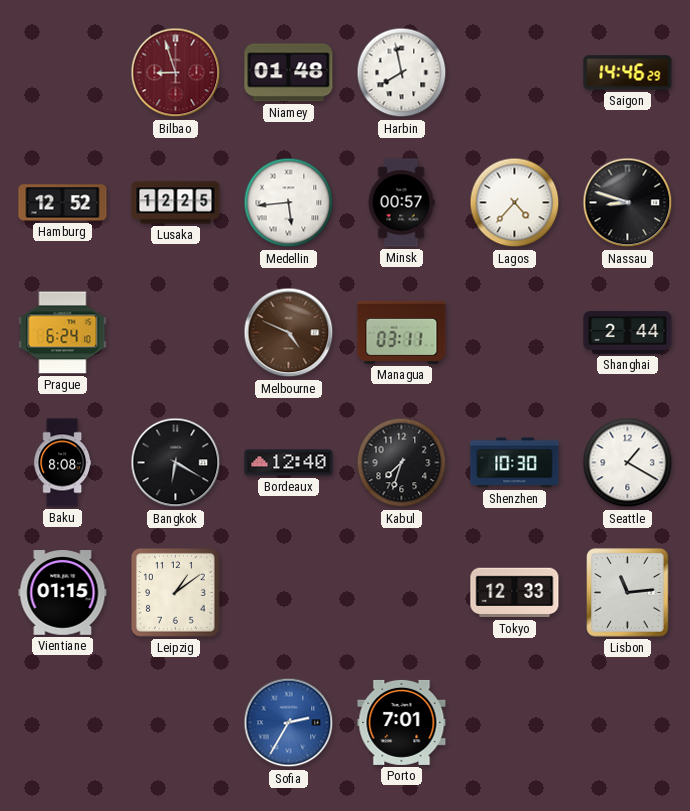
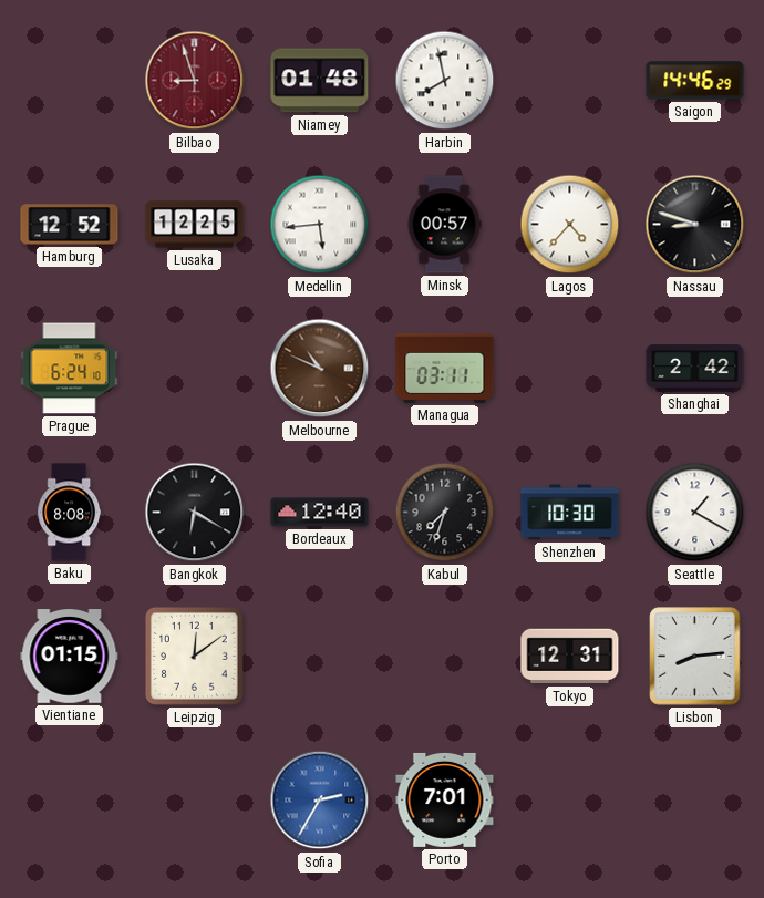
Melbourne: 4:49 -> 10:49
Shanghai: 2:44 -> 2:42
Leipzig: 1:09 -> 12:09
Tokyo: 12:33 -> 12:31
Lisbon: 11:14 -> 8:14
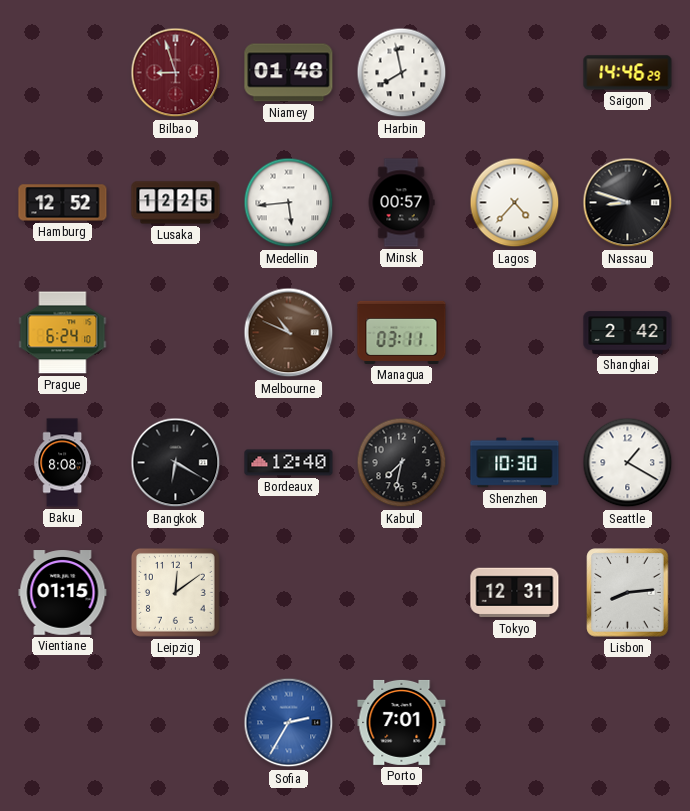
Kabul: 7:33 -> 7:32
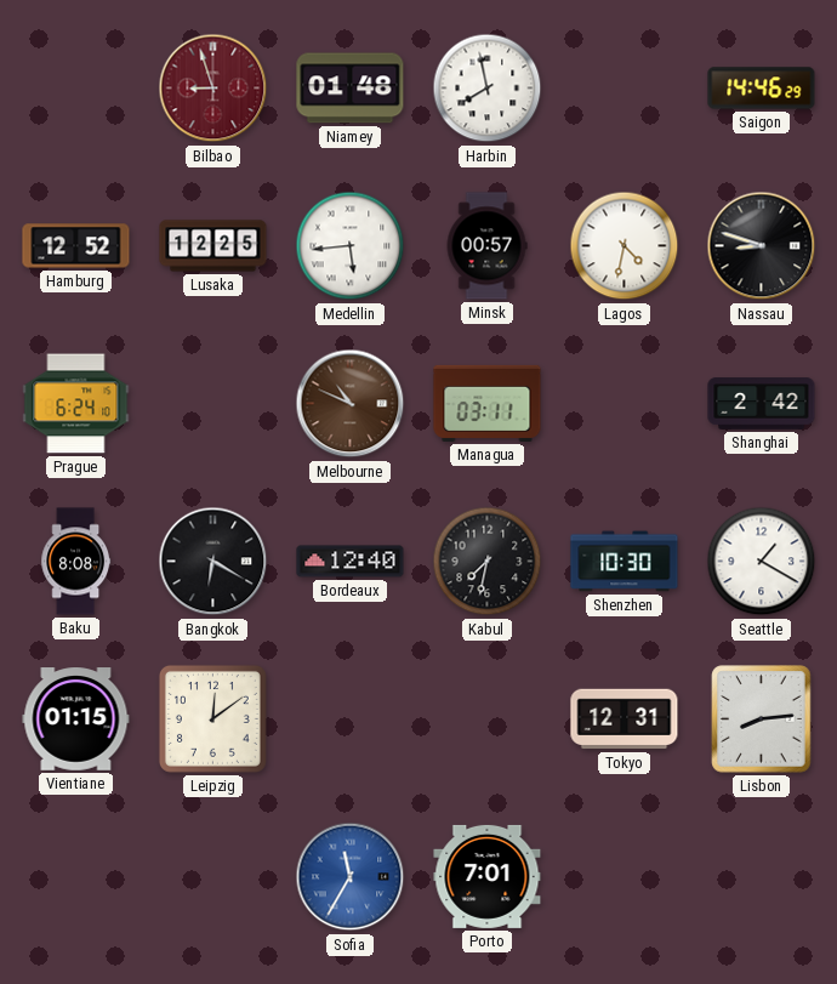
Lagos: 4:37 -> 4:32
Sofia: 2:35 -> 11:35
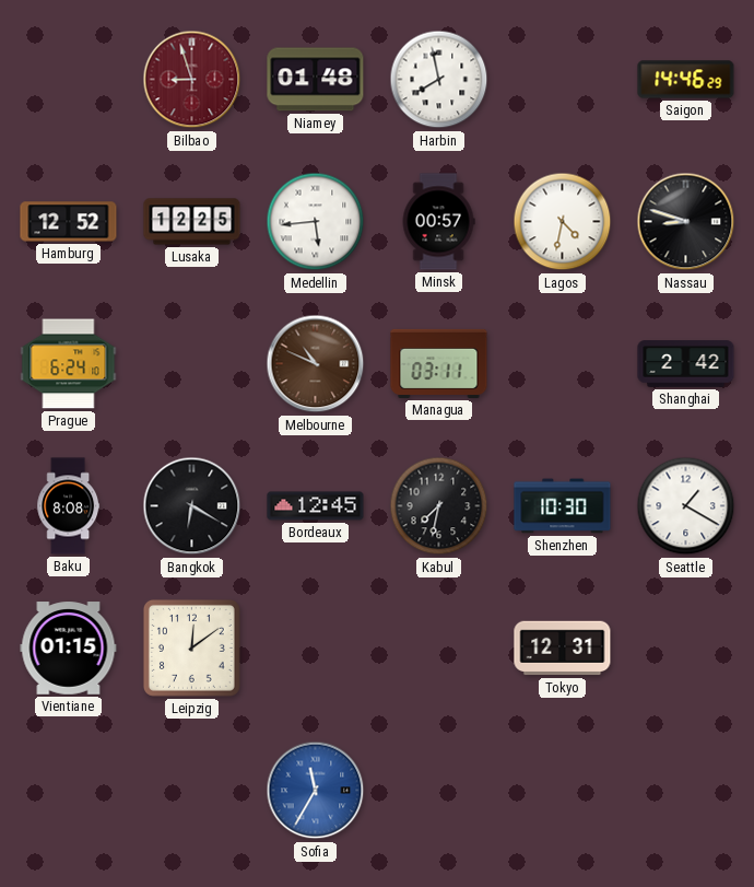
Bordeaux: 12:40 -> 12:45
Lisbon: 8:14 -> none
Porto: 7:01 -> none
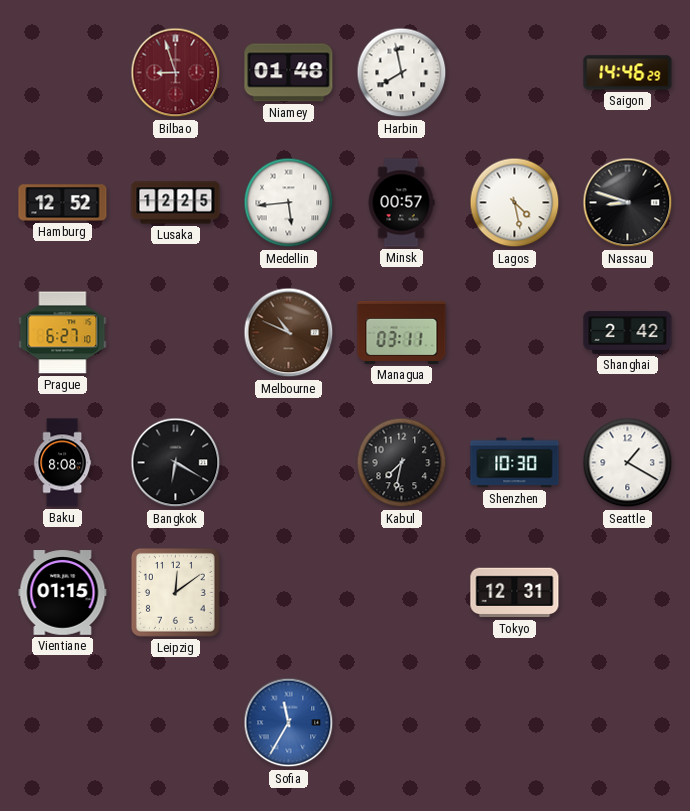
Lagos: 4:32 -> 4:28
Prague: 6:24 -> 6:27
Bordeaux: 12:45 -> none
